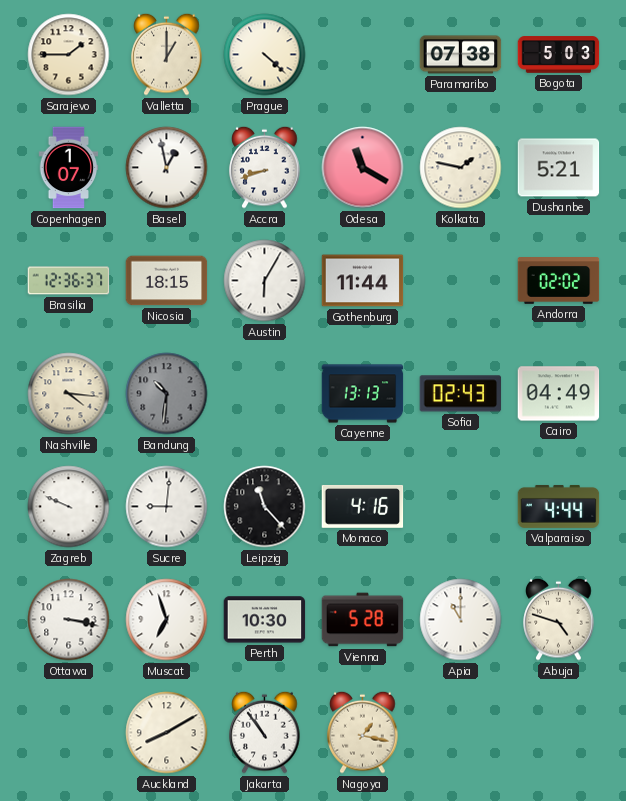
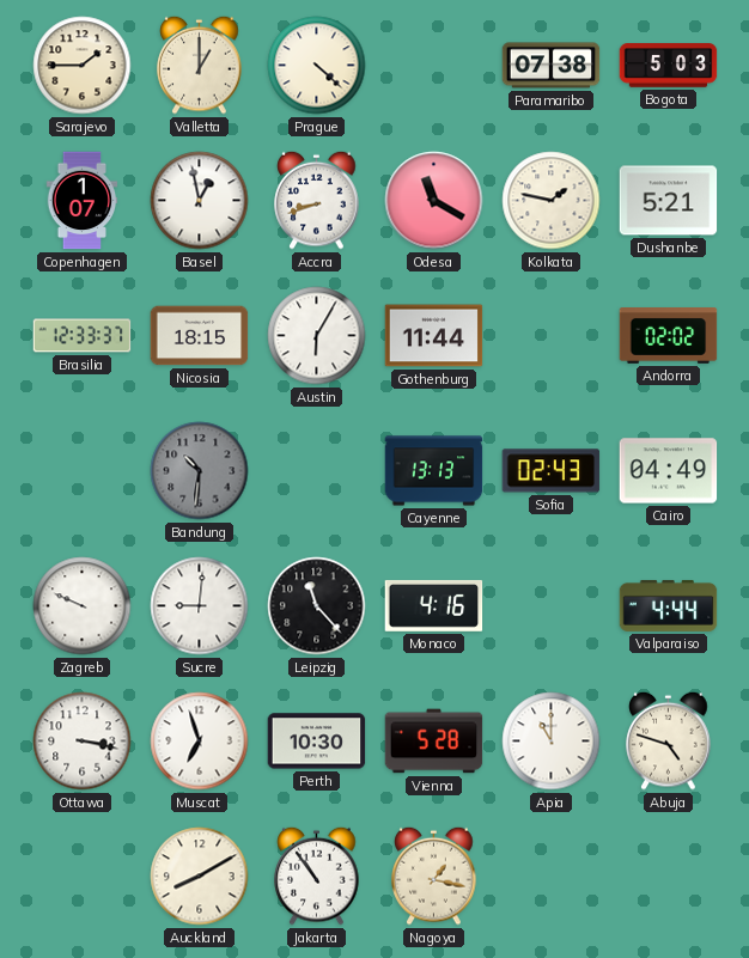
Brasilia: 12:36 -> 12:33
Nashville: 4:16 -> none
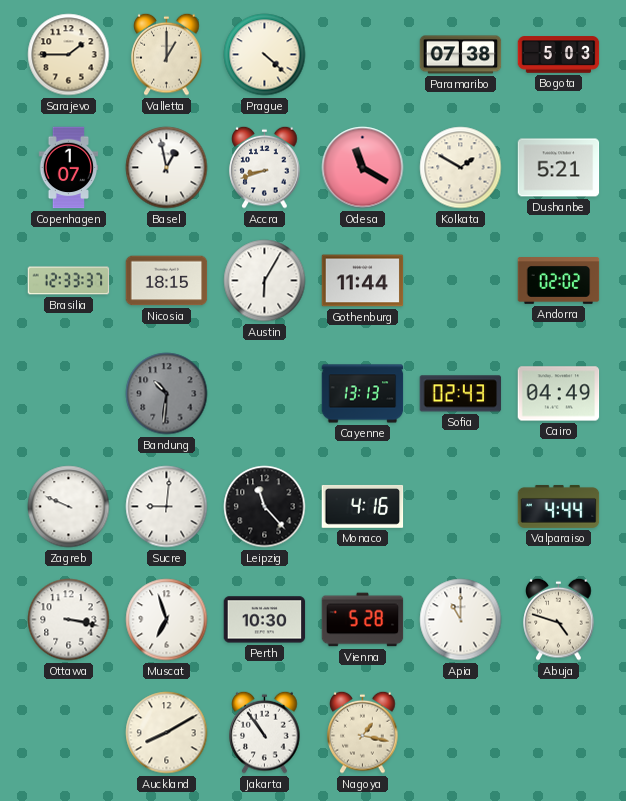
Kolkata: 1:47 -> 1:50
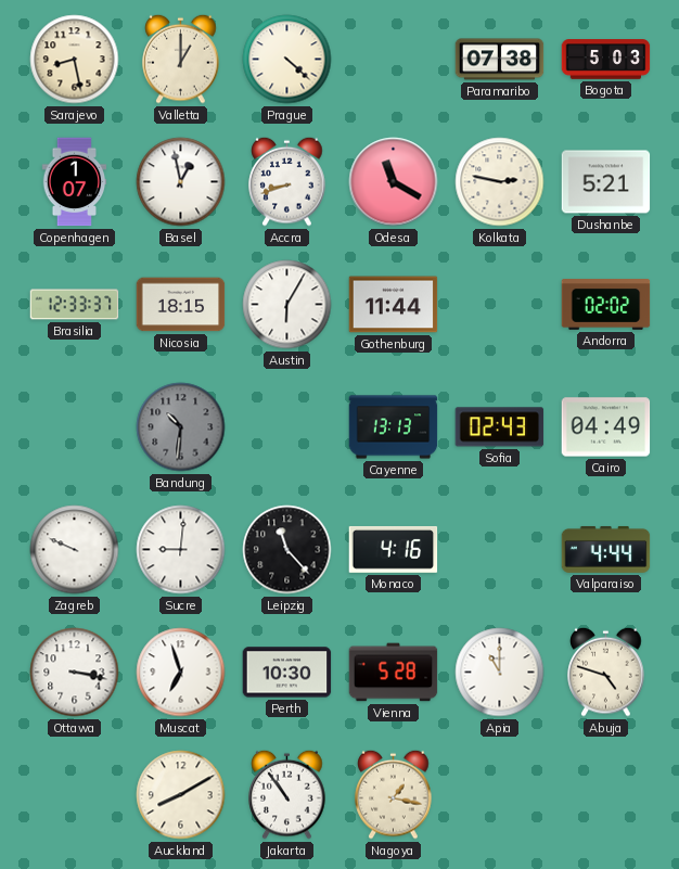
Sarajevo: 1:45 -> 8:28
Kolkata: 1:50 -> 2:47
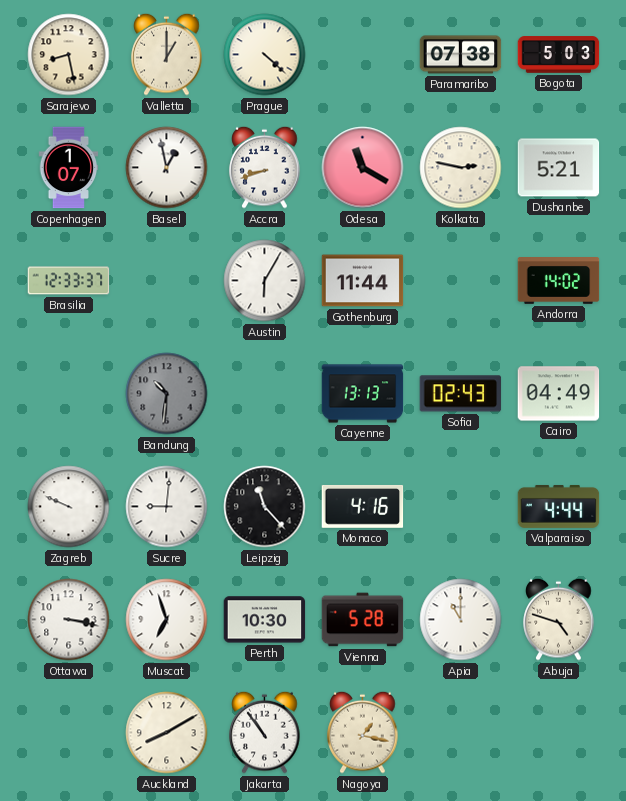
Nicosia: 18:15 -> none
Andorra: 02:02 -> 14:02
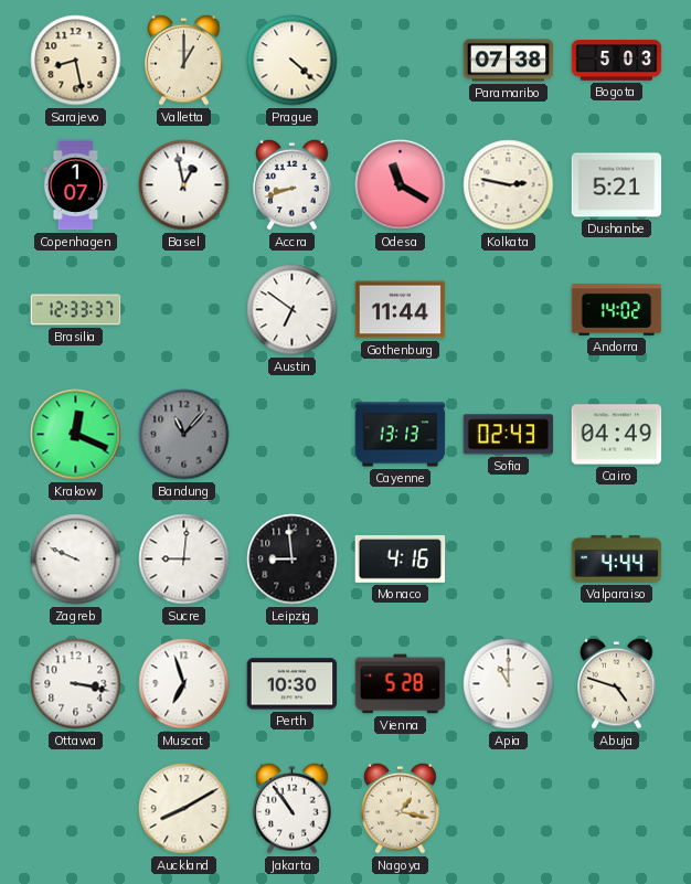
Austin: 6:05 -> 6:51
Krakow: none -> 12:19
Bandung: 10:31 -> 11:07
Leipzig: 11:23 -> 8:59
